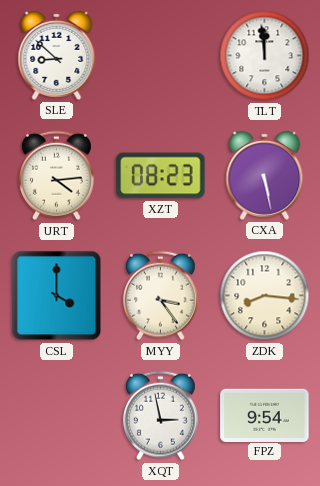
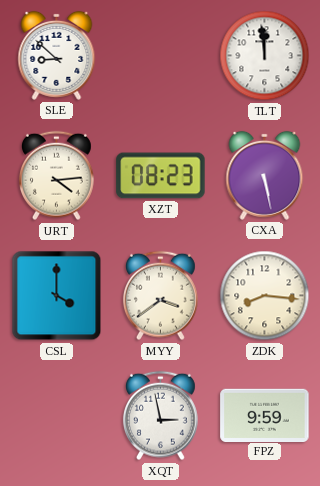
MYY: 3:24 -> 3:39
FPZ: 9:54 -> 9:59
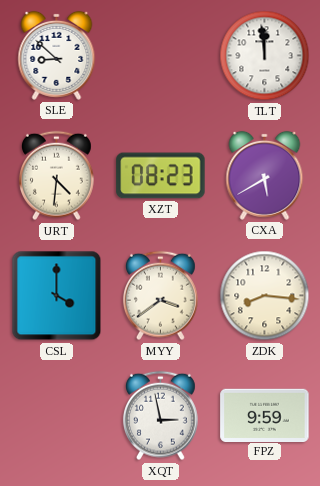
URT: 4:14 -> 4:31
CXA: 5:28 -> 5:40
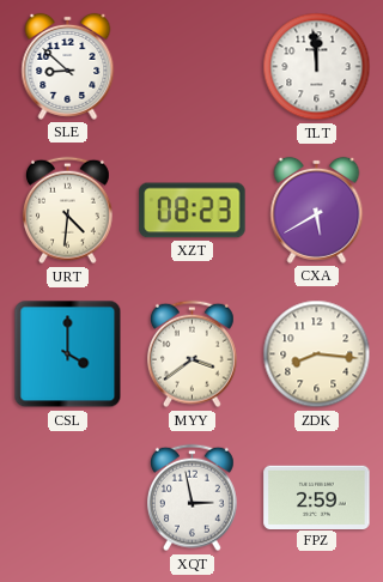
FPZ: 9:59 -> 2:59
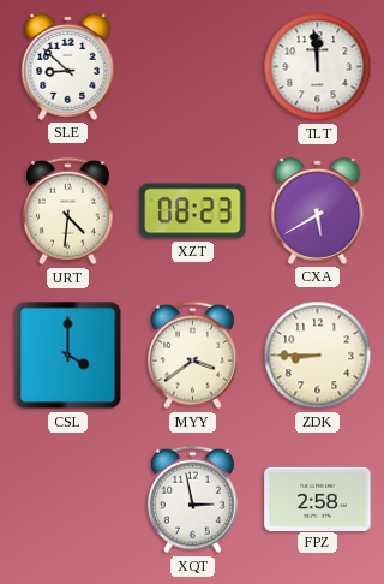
ZDK: 8:16 -> 8:45
FPZ: 2:59 -> 2:58
